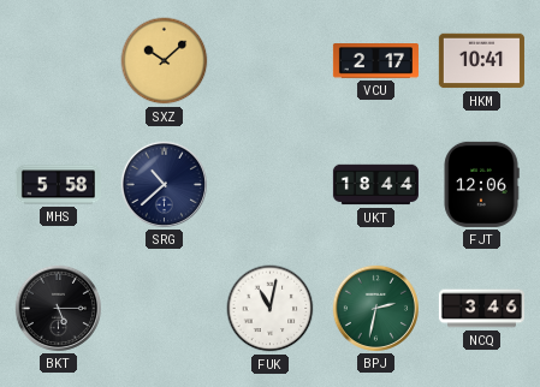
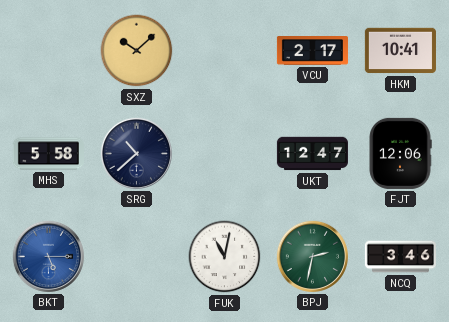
UKT: 18:44 -> 12:47
BKT dial: black -> blue
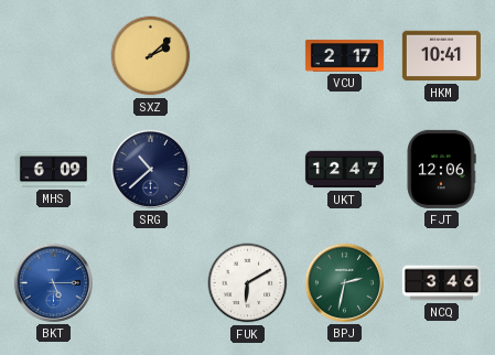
SXZ: 10:08 -> 2:08
MHS: 5:58 -> 6:09
FUK: 11:02 -> 6:10
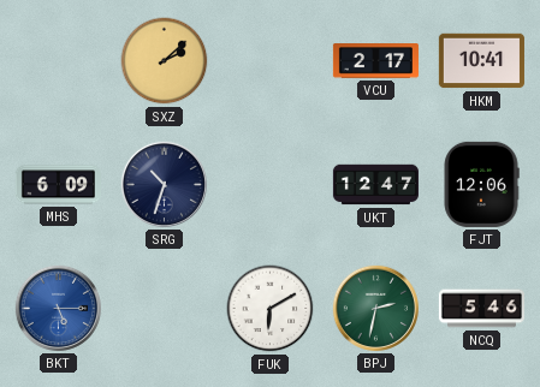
SRG: 10:38 -> 10:33
NCQ: 3:46 -> 5:46
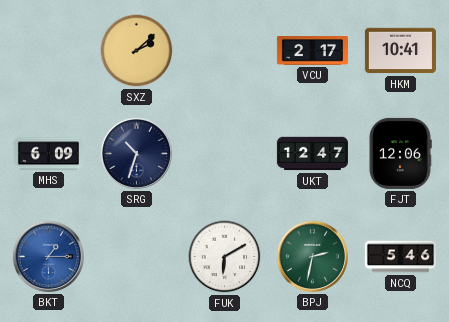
BKT: 5:15 -> 1:15
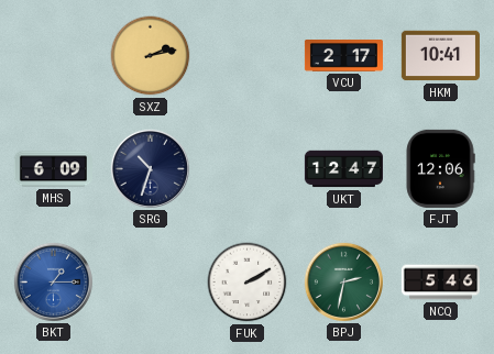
SXZ: 2:08 -> 2:13
FUK: 6:10 -> 2:10
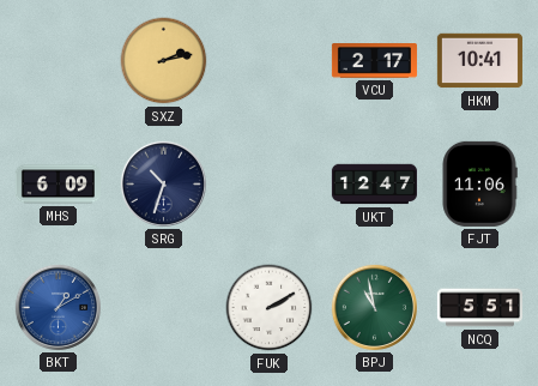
FJT: 12:06 -> 11:06
BKT: 1:15 -> 1:10
BPJ: 2:32 -> 10:58
NCQ: 5:46 -> 5:51
